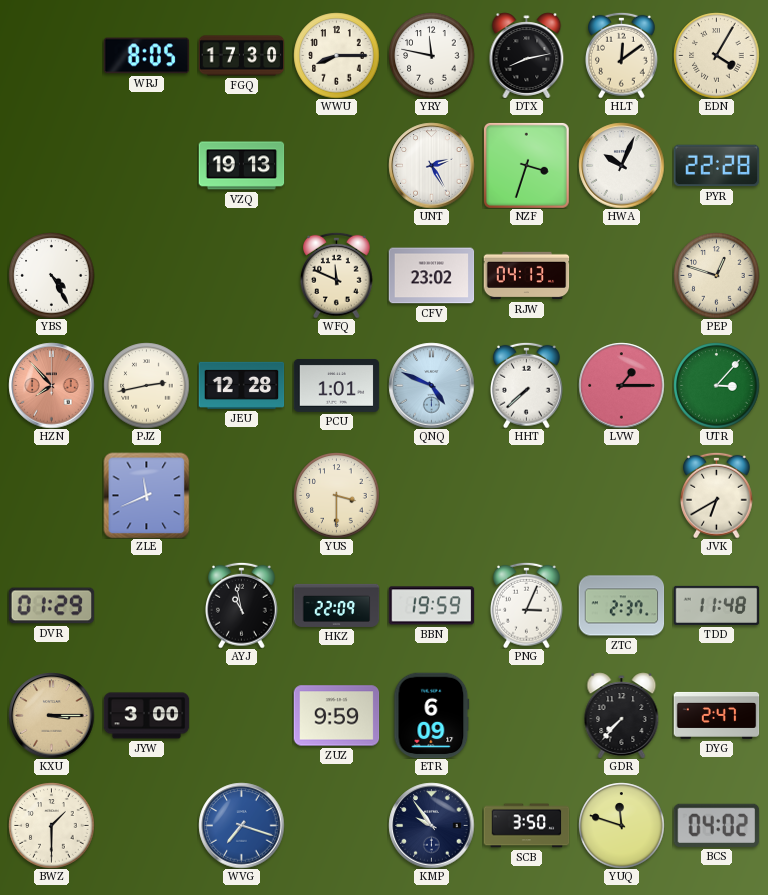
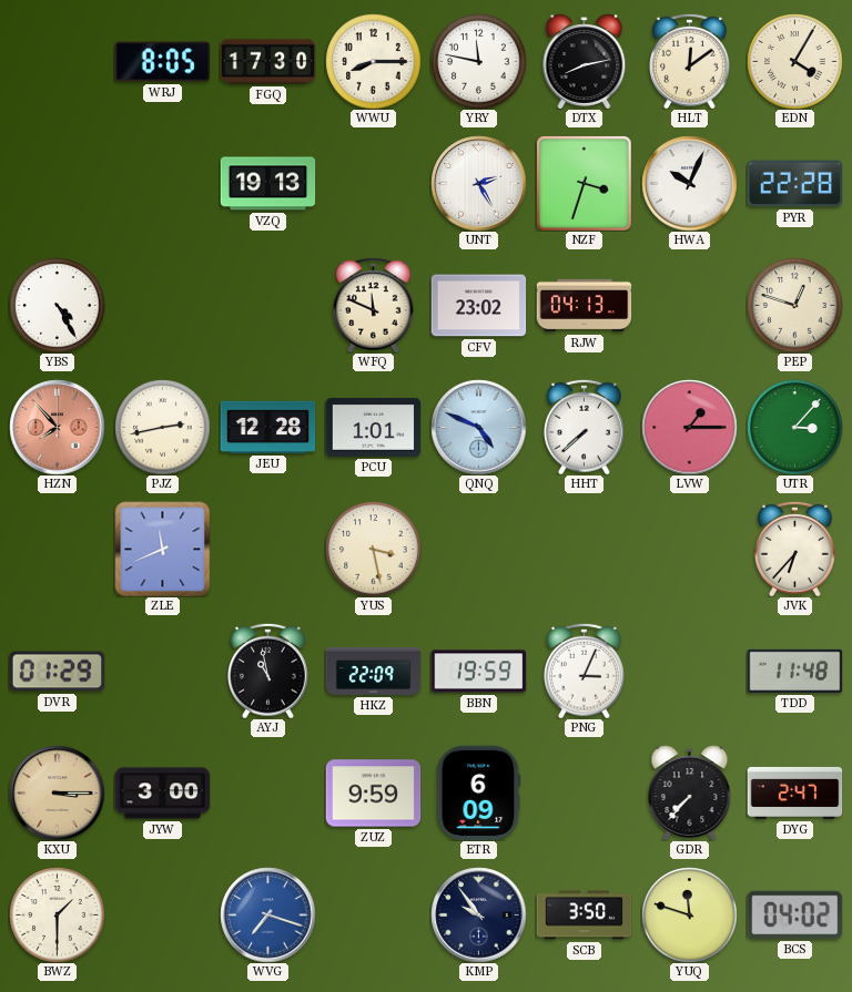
YUS: 3:30 -> 3:28
JVK: 6:40 -> 6:37
ZTC: 2:37 -> none
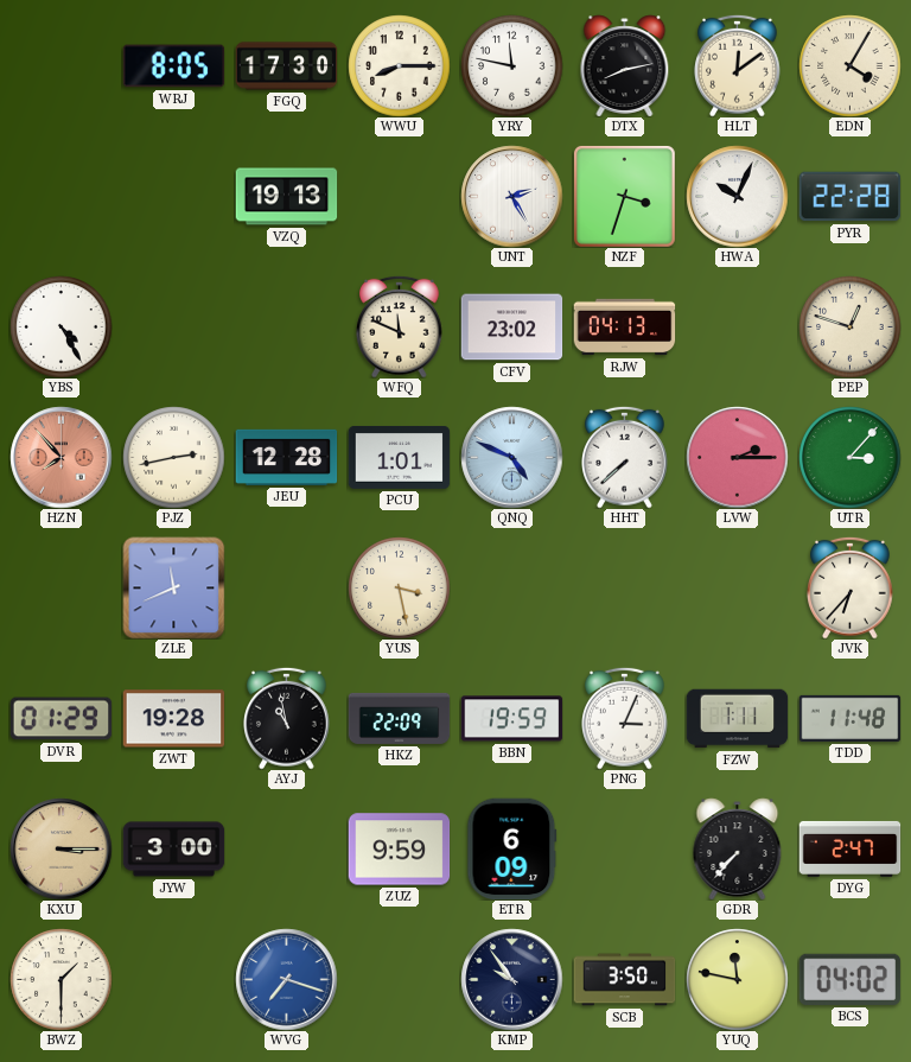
LVW: 1:15 -> 2:15
ZWT: none -> 19:28
FZW: none -> 1:11
YUQ: 11:48 -> 11:47
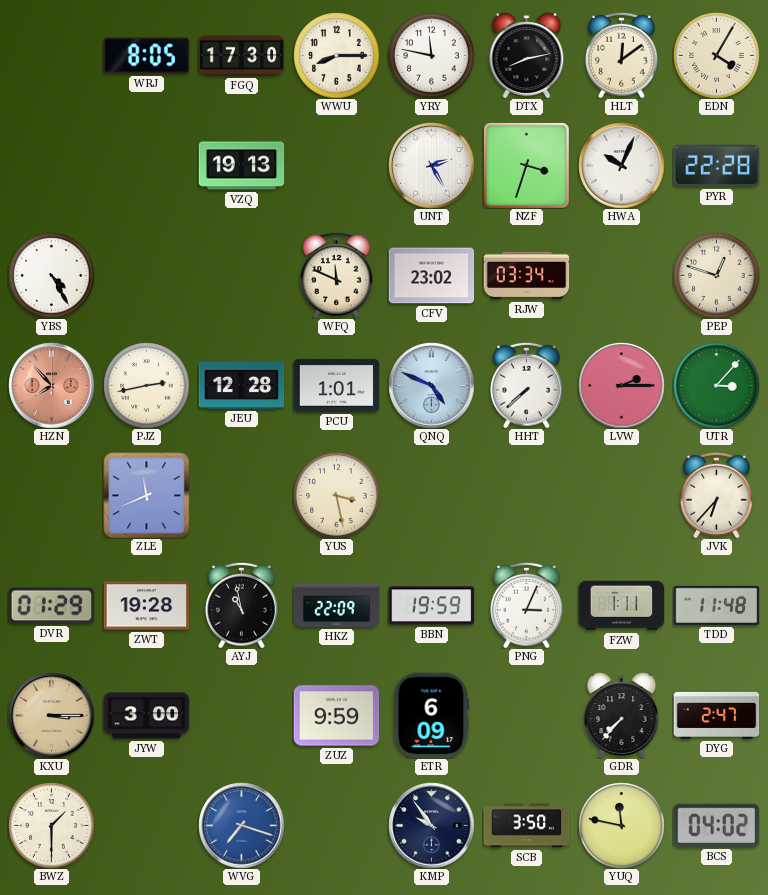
RJW: 04:13 -> 03:34
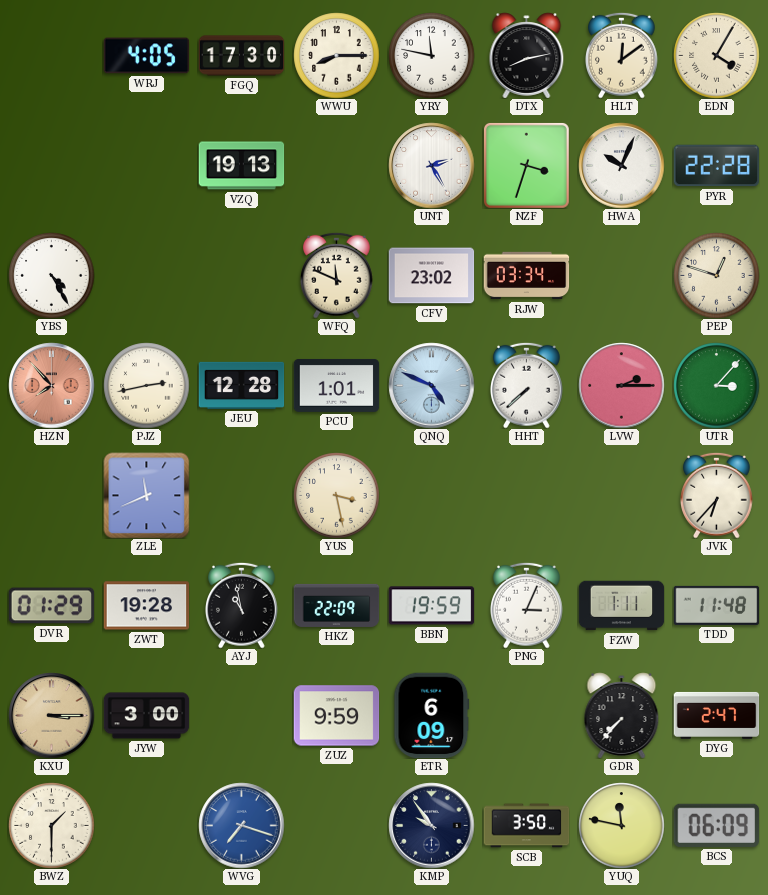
WRJ: 8:05 -> 4:05
BCS: 04:02 -> 06:09
